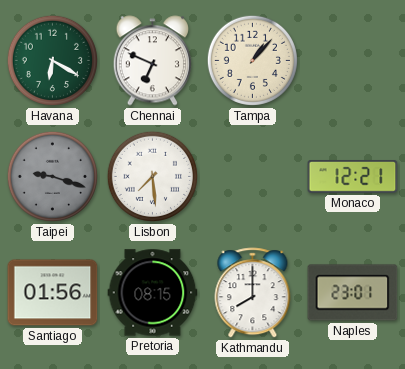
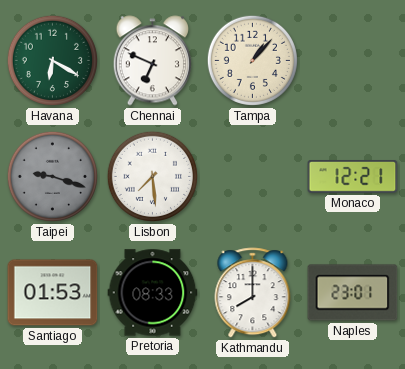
Santiago: 01:56 -> 01:53
Pretoria: 08:15 -> 08:33
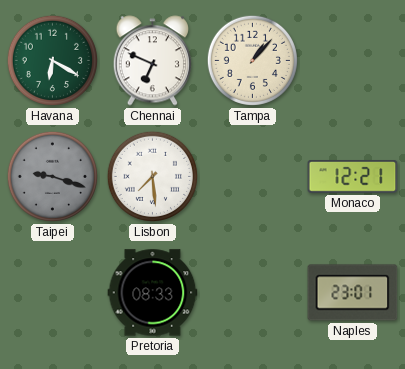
Santiago: 01:53 -> none
Kathmandu: 8:00 -> none
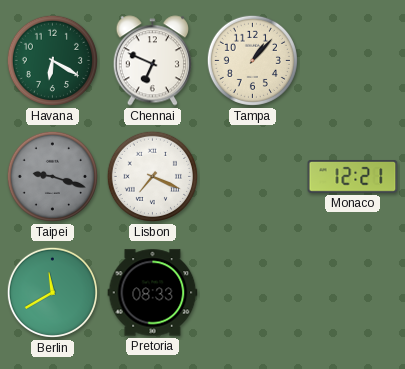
Lisbon: 7:29 -> 7:19
Berlin: none -> 11:40
Naples: 23:01 -> none
